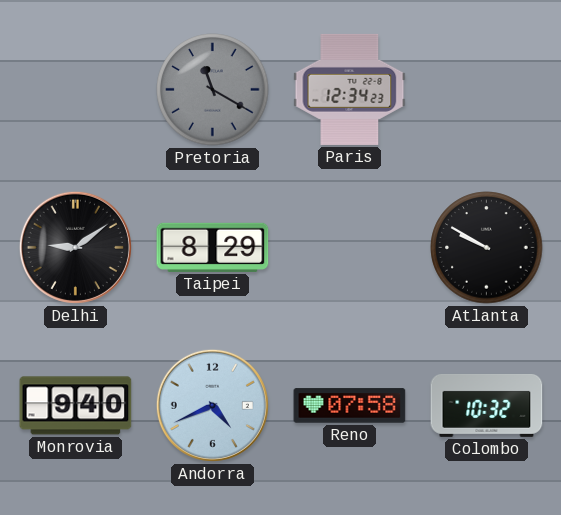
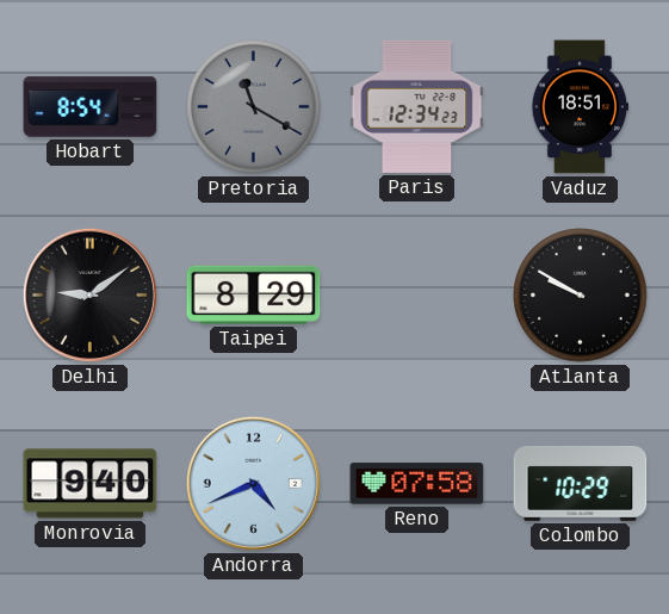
Hobart: none -> 8:54
Vaduz: none -> 18:51
Colombo: 10:32 -> 10:29
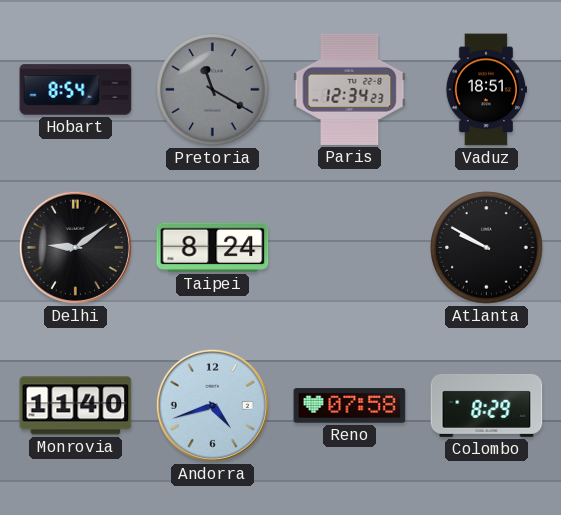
Taipei: 8:29 -> 8:24
Monrovia: 9:40 -> 11:40
Andorra: 4:41 -> 4:42
Colombo: 10:29 -> 8:29
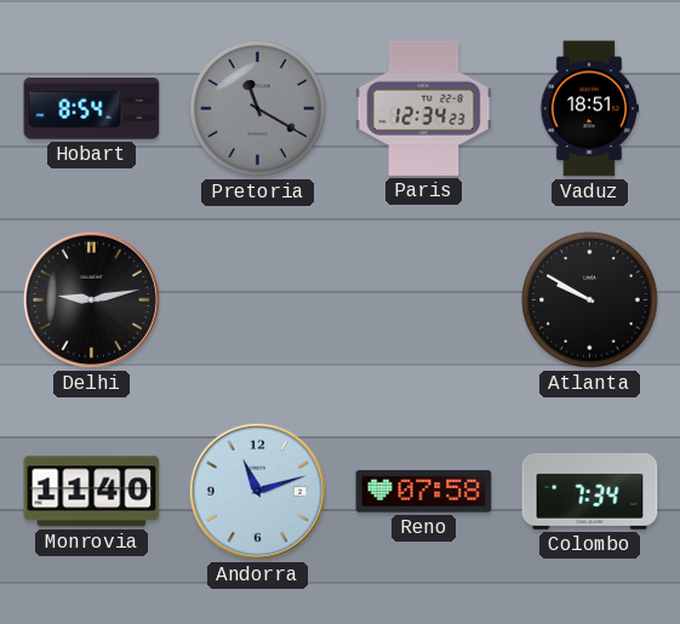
Delhi: 9:09 -> 9:13
Taipei: 8:24 -> none
Andorra: 4:42 -> 11:12
Colombo: 8:29 -> 7:34
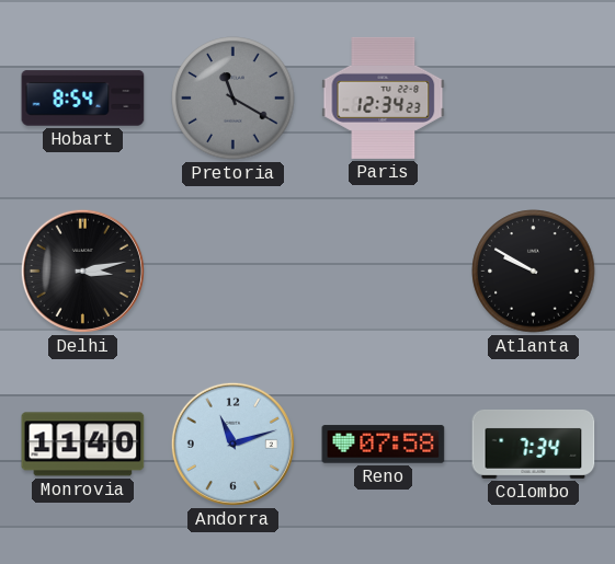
Vaduz: 18:51 -> none
Delhi: 9:13 -> 3:13
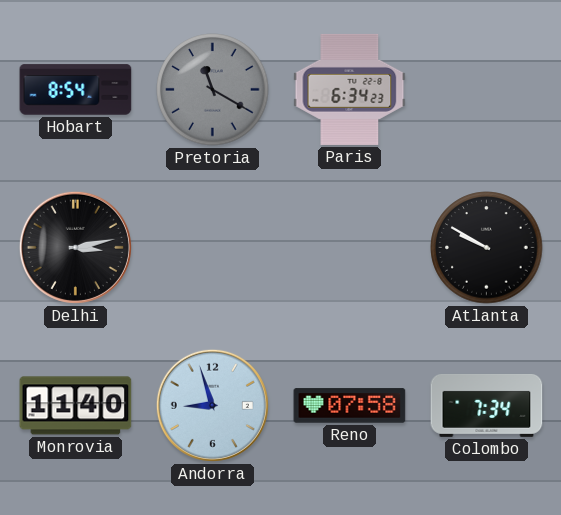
Paris: 12:34 -> 6:34
Andorra: 11:12 -> 8:57
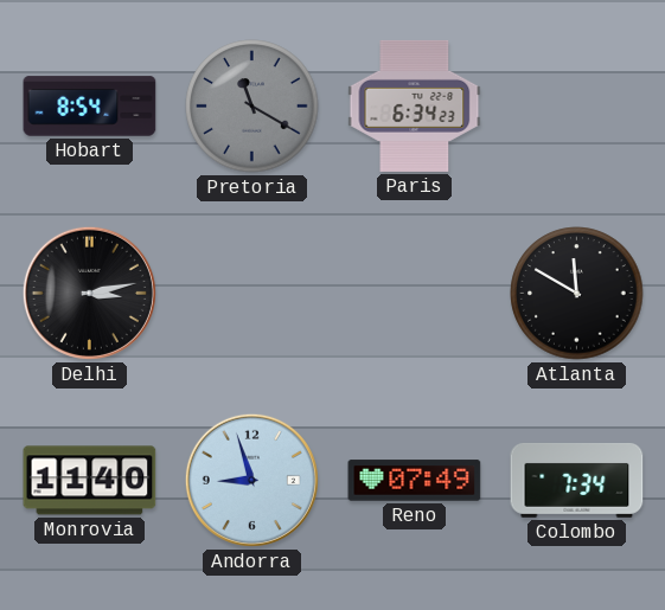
Atlanta: 9:50 -> 11:50
Reno: 07:58 -> 07:49
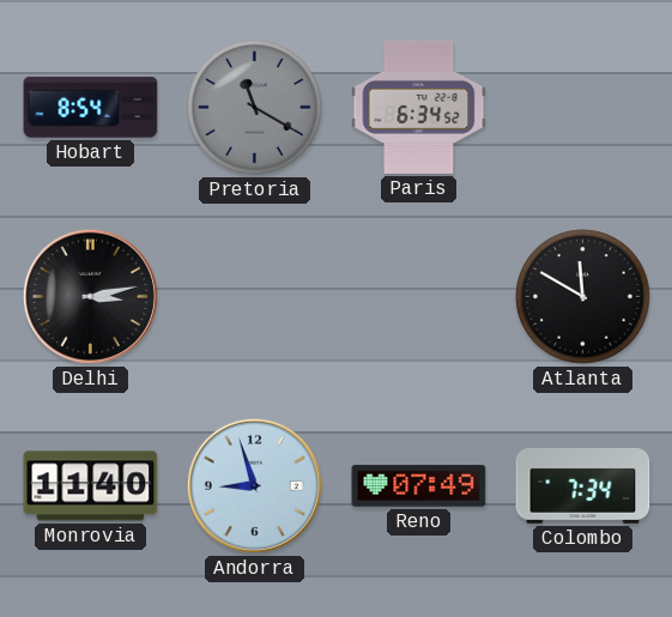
Paris: 6:34:23 -> 6:34:52
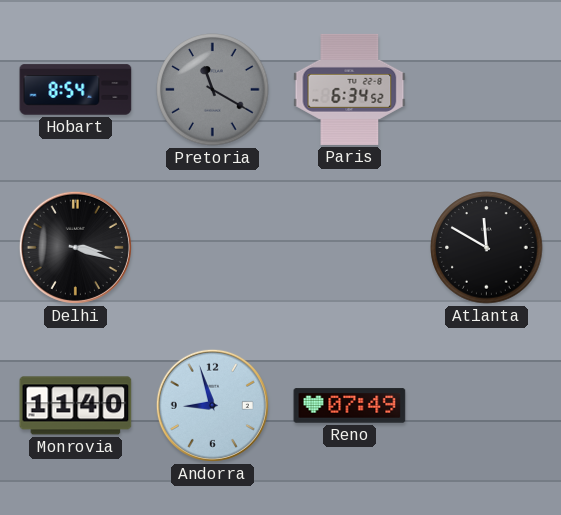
Delhi: 3:13 -> 3:18
Colombo: 7:34 -> none
